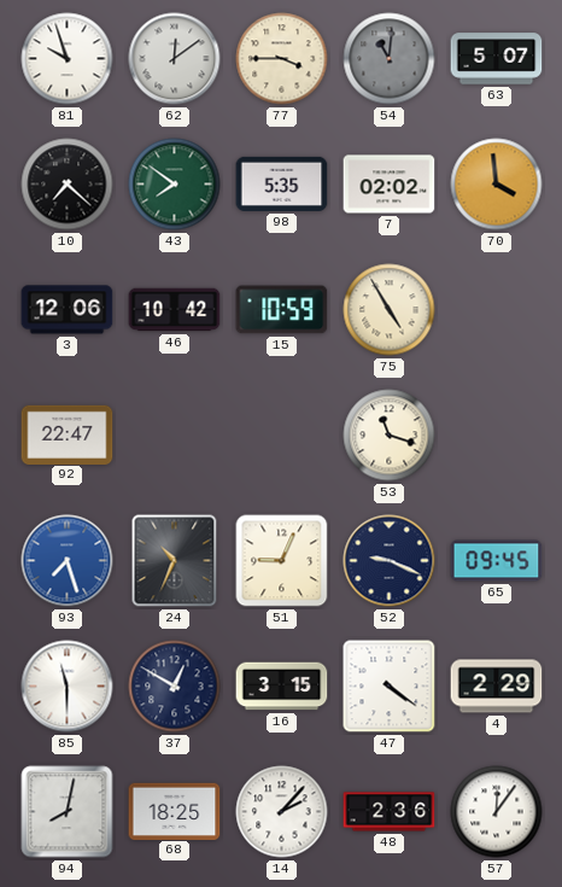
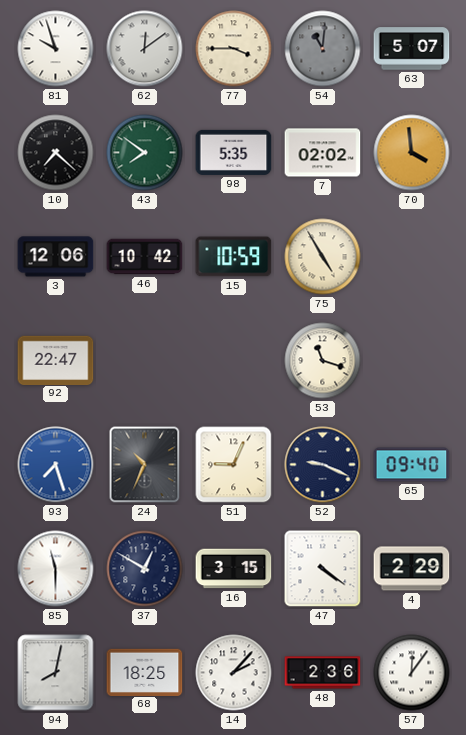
65: 09:45 -> 09:40
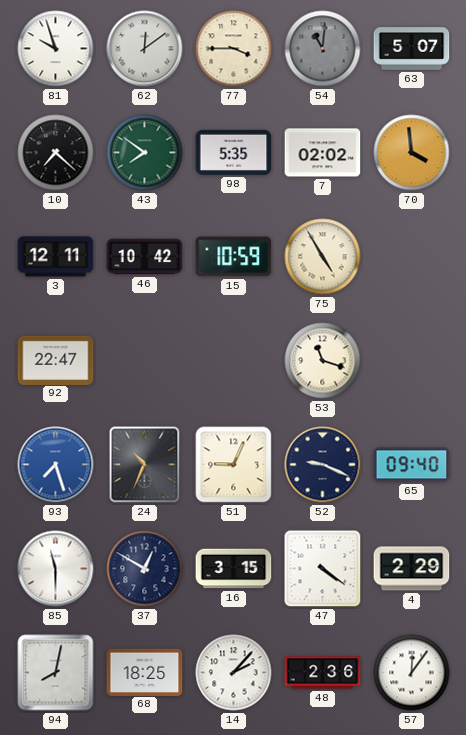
3: 12:06 -> 12:11
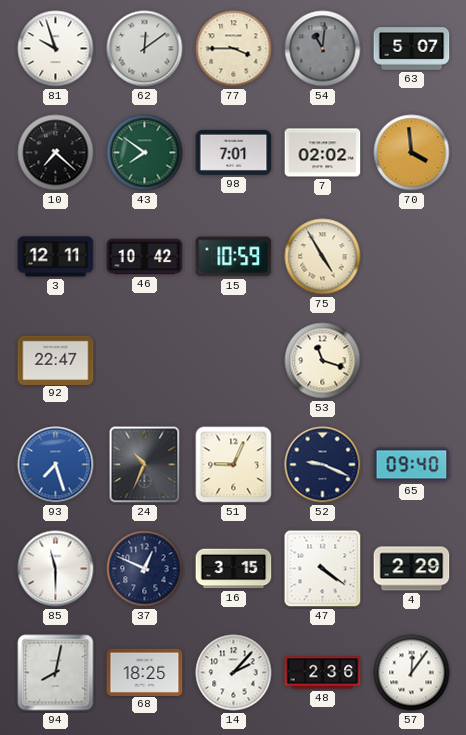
98: 5:35 -> 7:01
37: 12:50 -> 12:49
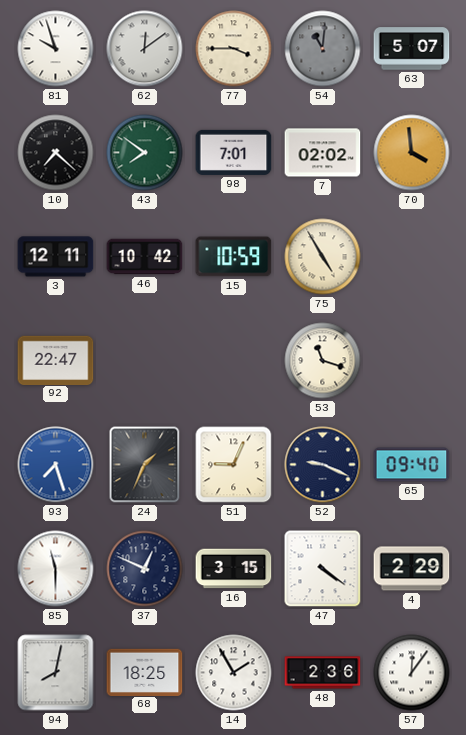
24: 10:34 -> 1:34
14: 2:07 -> 1:55
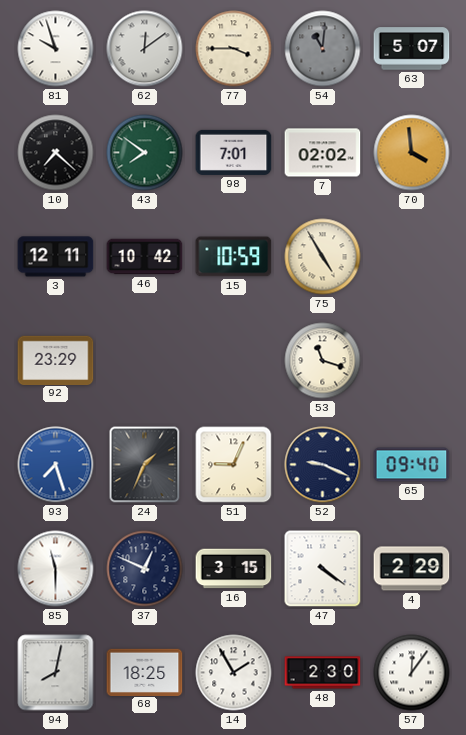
92: 22:47 -> 23:29
48: 2:36 -> 2:30
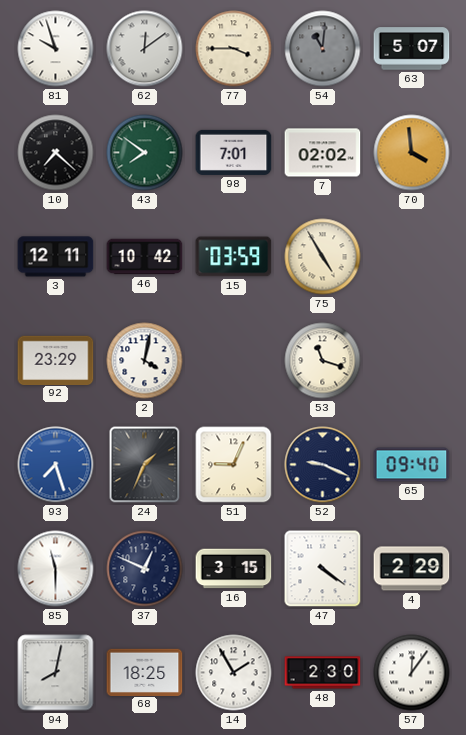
15: 10:59 -> 03:59
2: none -> 4:02
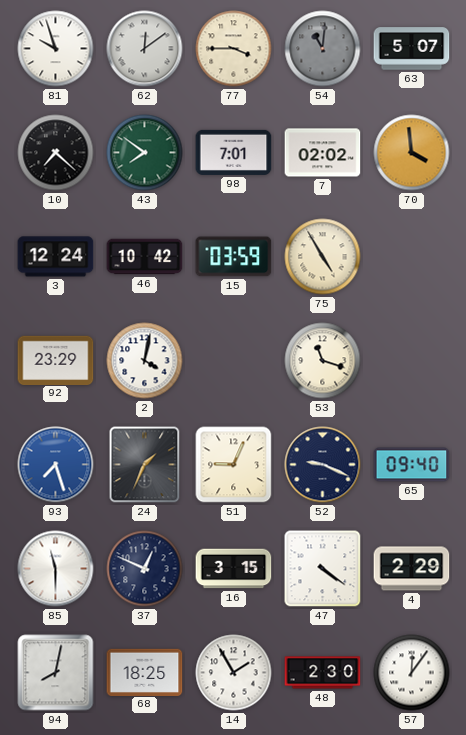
3: 12:11 -> 12:24
